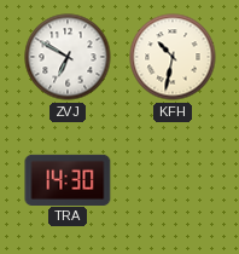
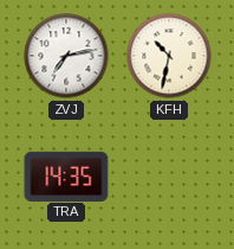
ZVJ: 6:50 -> 7:13
TRA: 14:30 -> 14:35
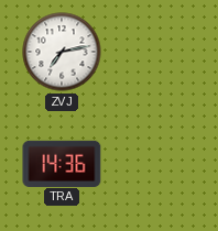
KFH: 10:32 -> none
TRA: 14:35 -> 14:36
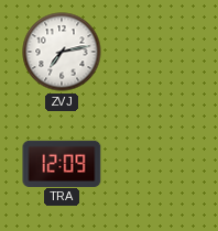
TRA: 14:36 -> 12:09
